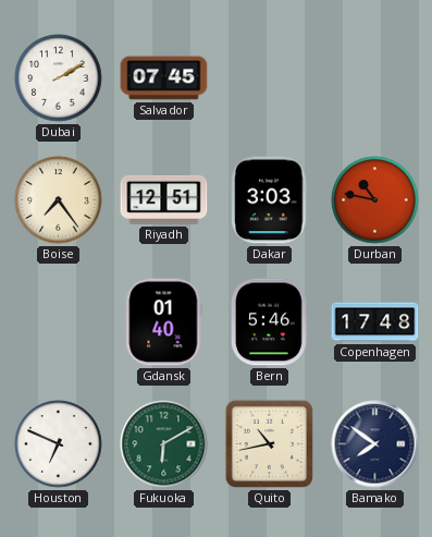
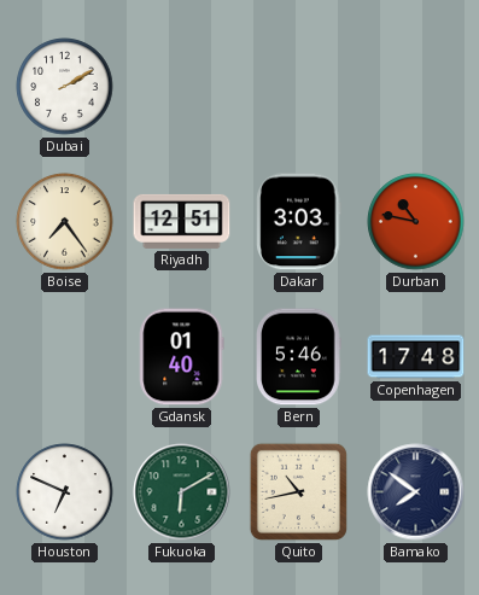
Salvador: 07:45 -> none
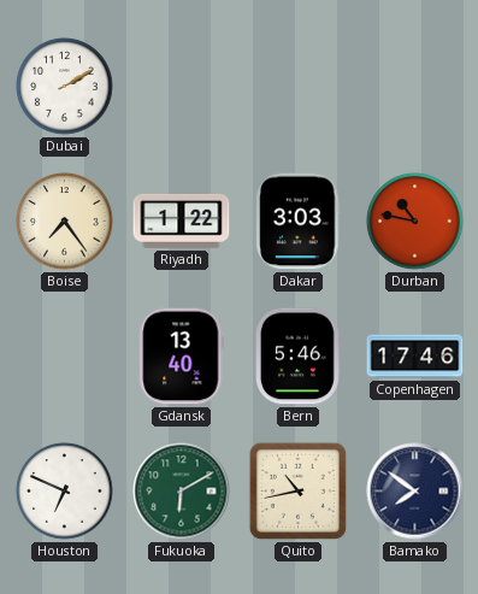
Riyadh: 12:51 -> 1:22
Gdansk: 01:40 -> 13:40
Copenhagen: 17:48 -> 17:46
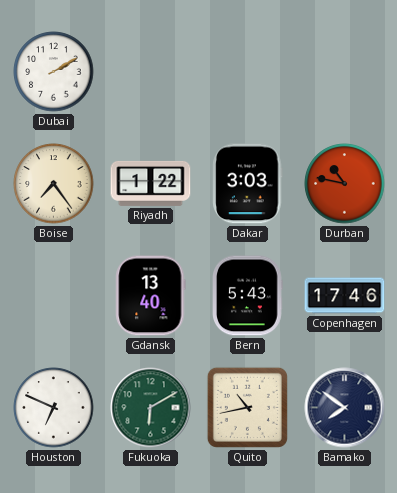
Bern: 5:46 -> 5:43
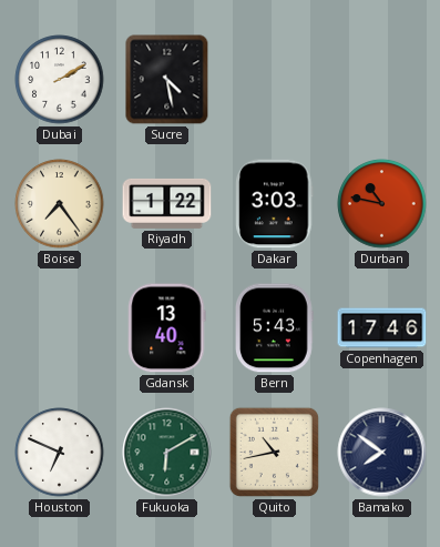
Sucre: none -> 4:28
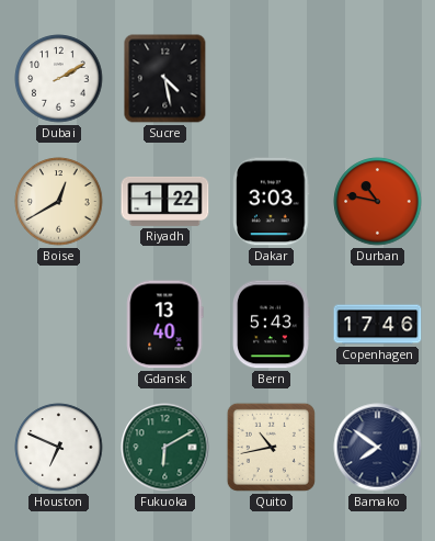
Boise: 7:24 -> 12:40
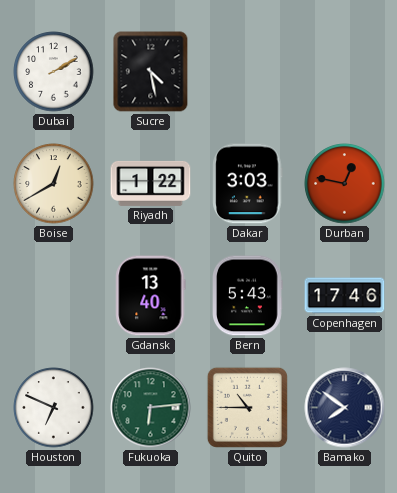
Durban: 10:47 -> 12:47
Fukuoka: 6:10 -> 6:14
Quito: 10:43 -> 10:45
